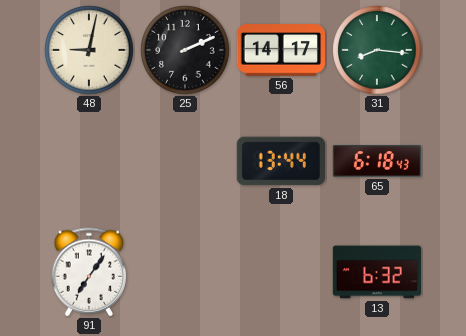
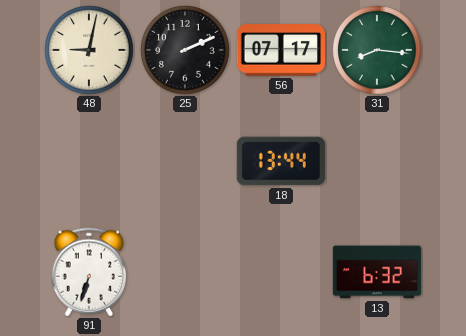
56: 14:17 -> 07:17
65: 6:18 -> none
91: 7:06 -> 6:33
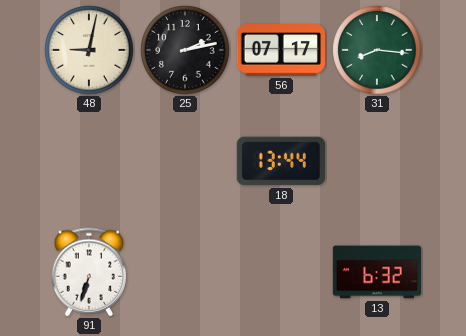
25: 2:11 -> 2:13
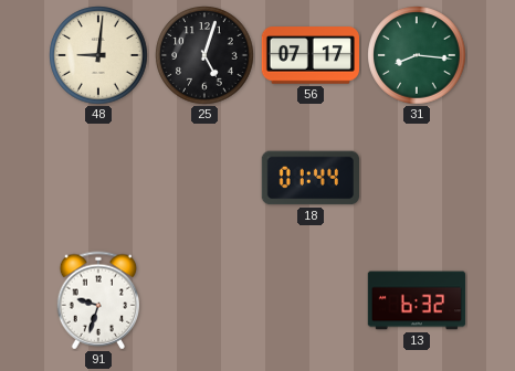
48: 9:02 -> 9:01
25: 2:13 -> 5:03
18: 13:44 -> 01:44
91: 6:33 -> 9:33
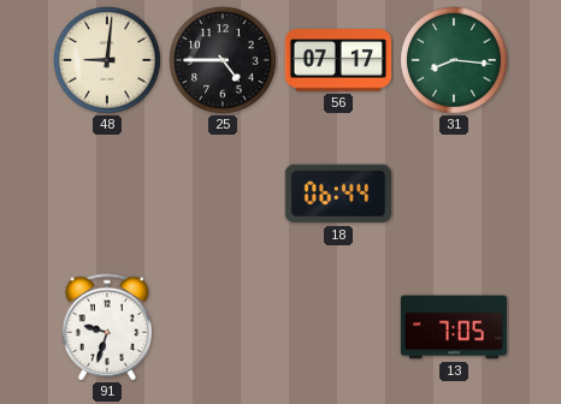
25: 5:03 -> 4:45
18: 01:44 -> 06:44
13: 6:32 -> 7:05
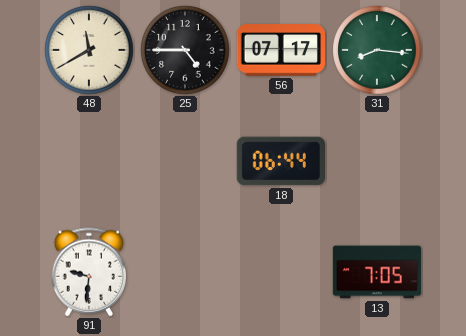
48: 9:01 -> 11:40
91: 9:33 -> 9:31
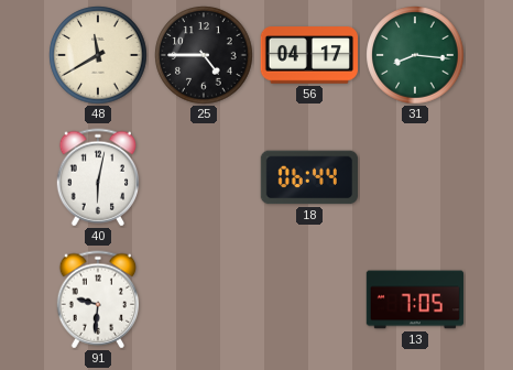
56: 07:17 -> 04:17
40: none -> 6:02
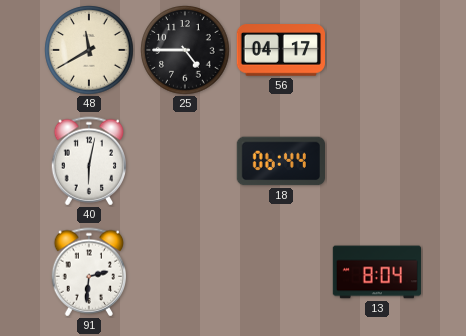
31: 8:16 -> none
91: 9:31 -> 2:31
13: 7:05 -> 8:04
